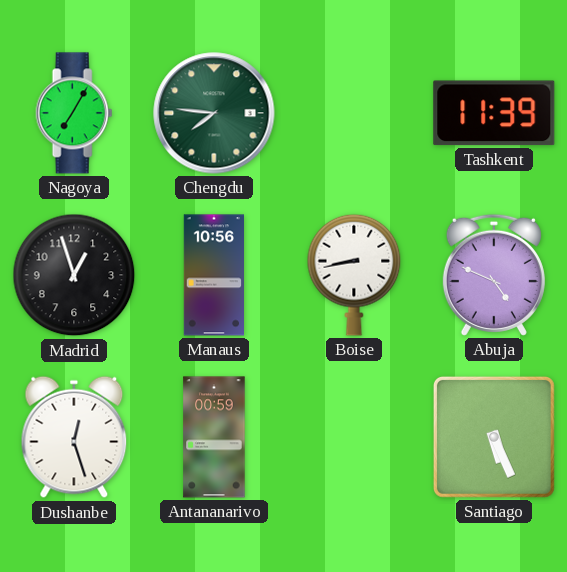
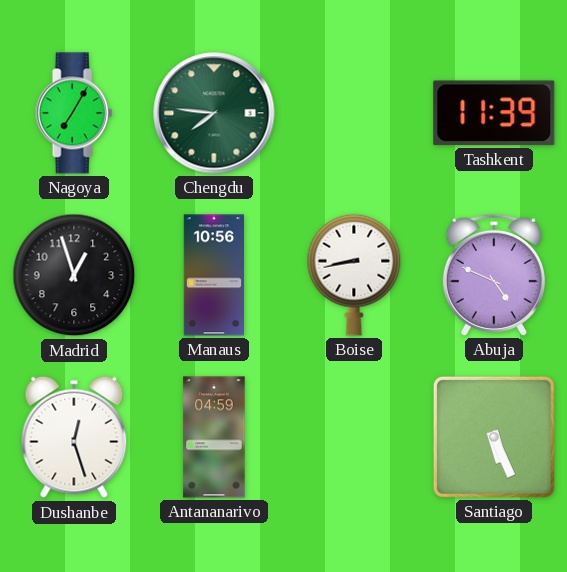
Antananarivo: 00:59 -> 04:59
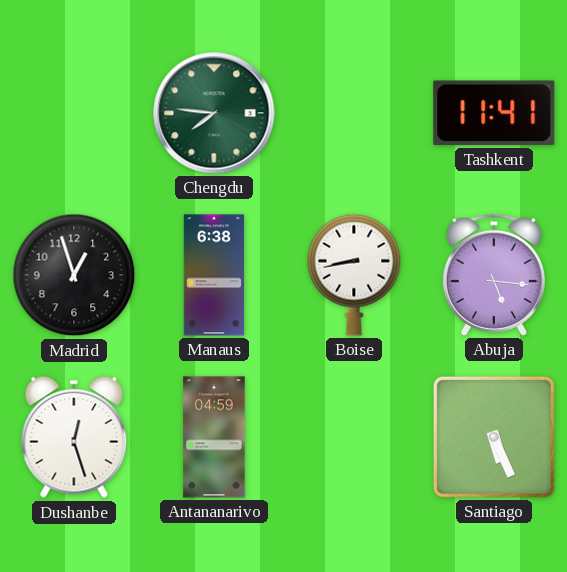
Nagoya: 7:05 -> none
Tashkent: 11:39 -> 11:41
Manaus: 10:56 -> 6:38
Abuja: 4:49 -> 5:16
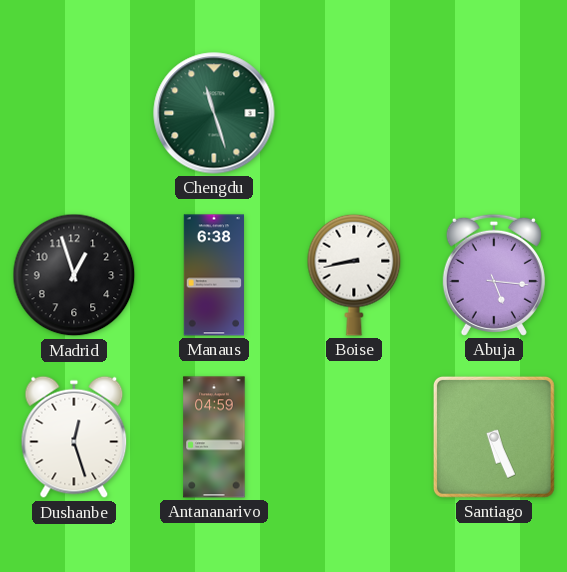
Chengdu: 7:46 -> 11:27
Tashkent: 11:41 -> none
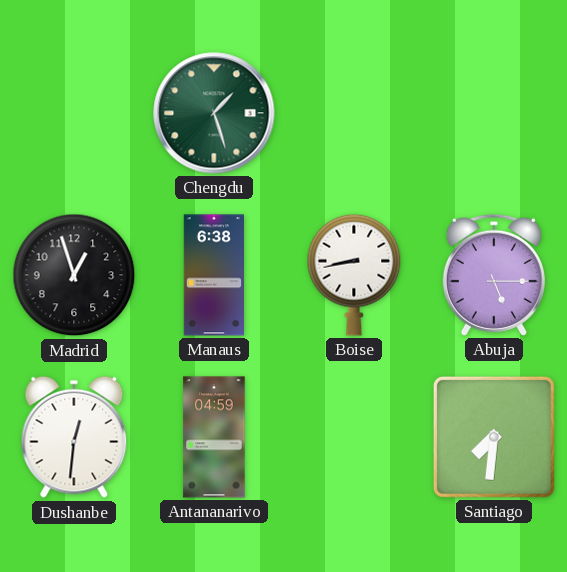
Chengdu: 11:27 -> 1:27
Abuja: 5:16 -> 5:15
Dushanbe: 12:27 -> 12:31
Santiago: 5:26 -> 7:31
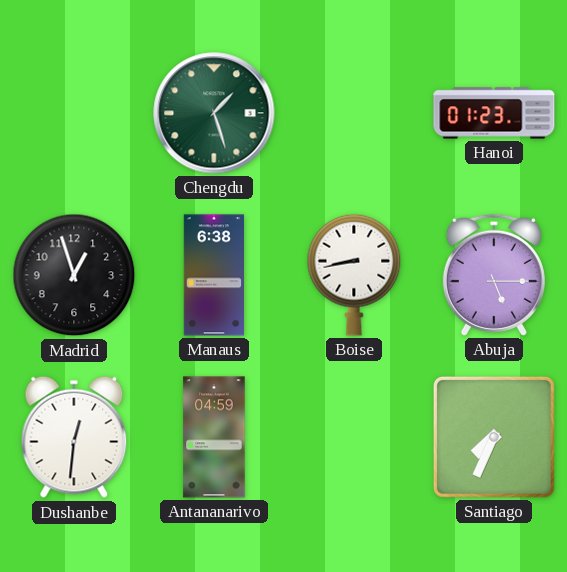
Hanoi: none -> 01:23
Santiago: 7:31 -> 7:34
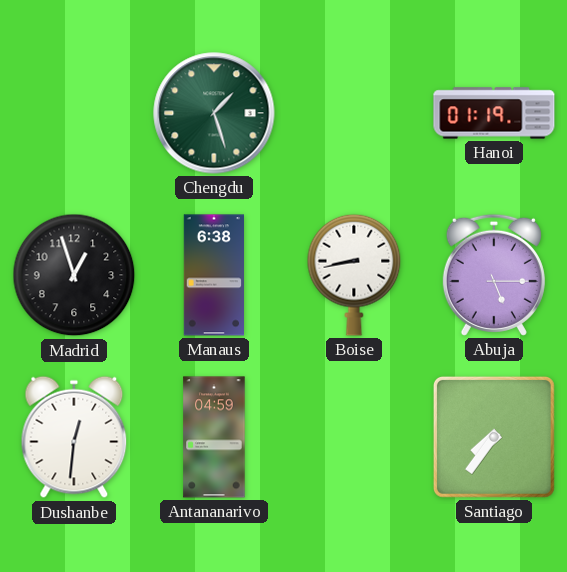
Hanoi: 01:23 -> 01:19
Santiago: 7:34 -> 7:36
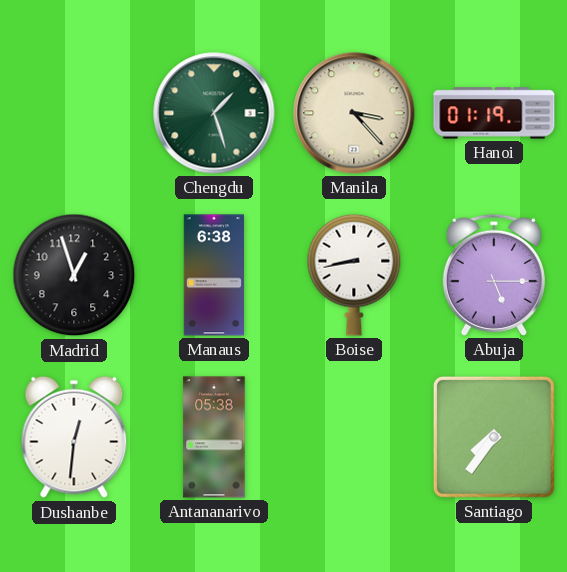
Manila: none -> 3:23
Antananarivo: 04:59 -> 05:38
